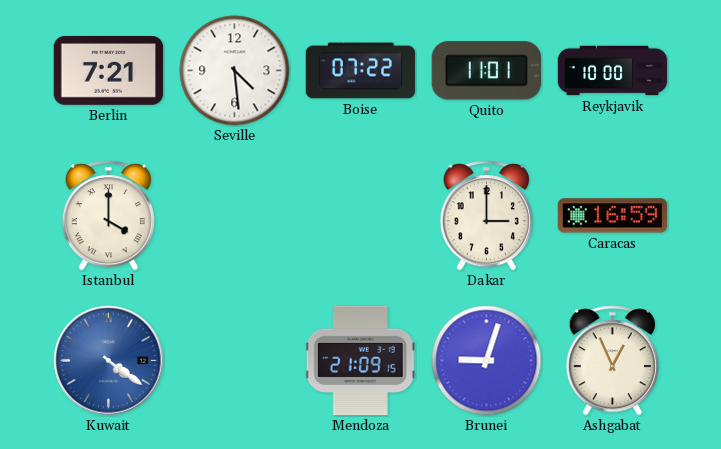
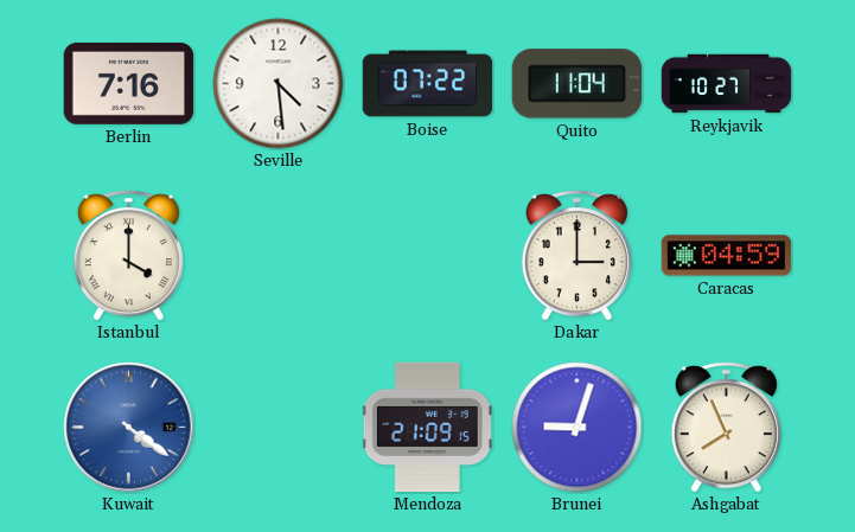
Berlin: 7:21 -> 7:16
Quito: 11:01 -> 11:04
Reykjavik: 10:00 -> 10:27
Caracas: 16:59 -> 04:59
Ashgabat: 12:56 -> 7:56
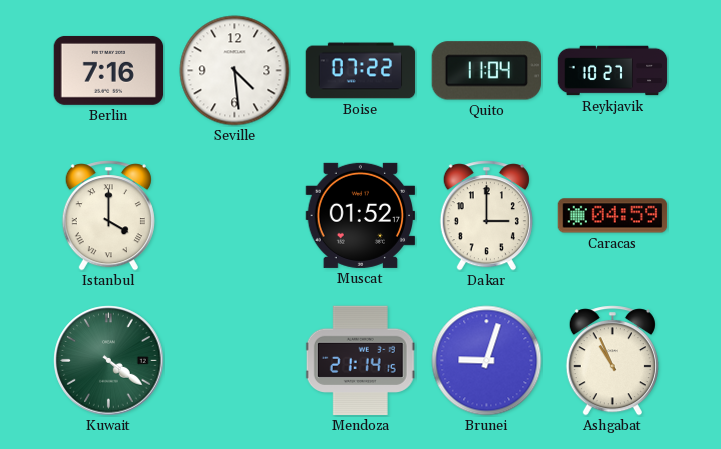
Muscat: none -> 01:52
Kuwait dial: blue -> green
Mendoza: 21:09 -> 21:14
Ashgabat: 7:56 -> 10:56
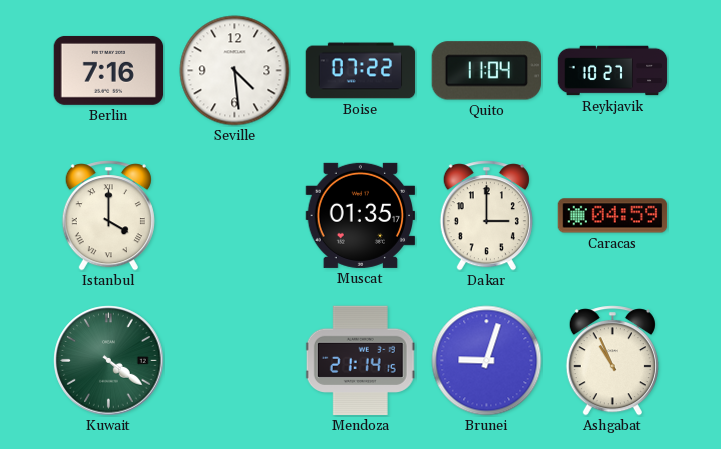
Muscat: 01:52 -> 01:35
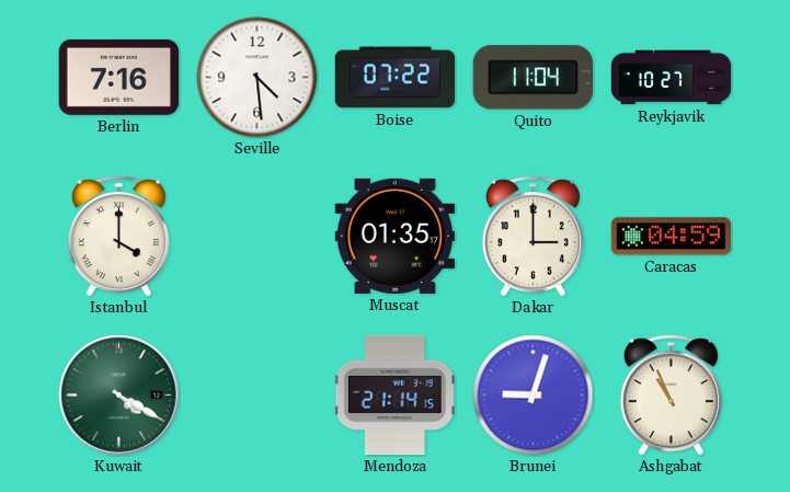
Kuwait: 4:21 -> 4:20
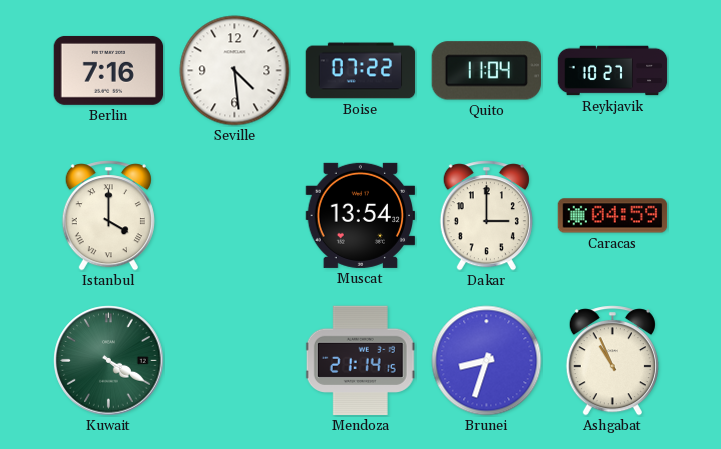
Muscat: 01:35 -> 13:54
Brunei: 9:03 -> 8:33
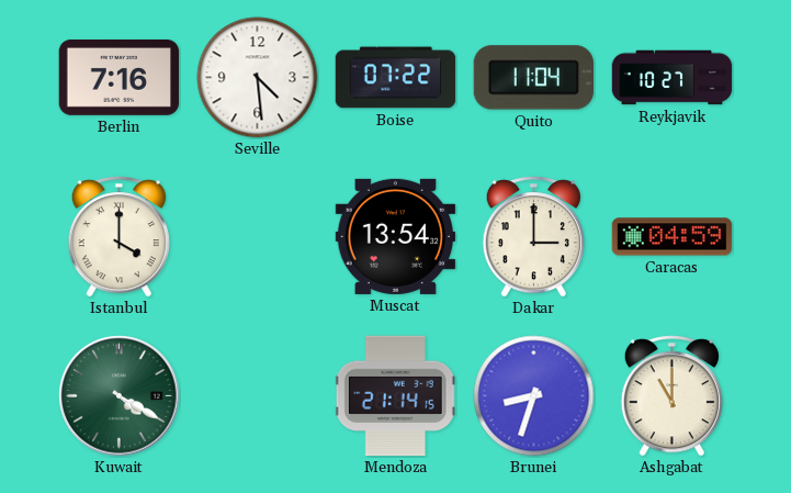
Ashgabat: 10:56 -> 11:00
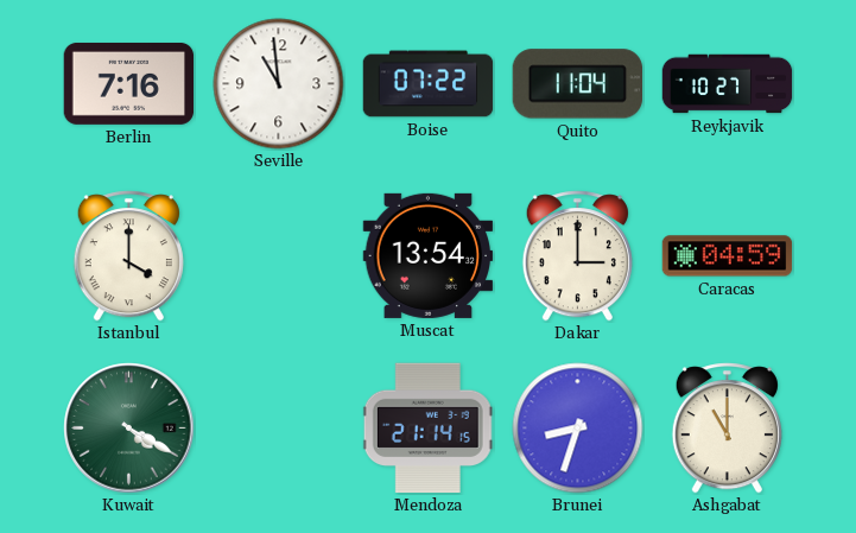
Seville: 4:29 -> 10:59
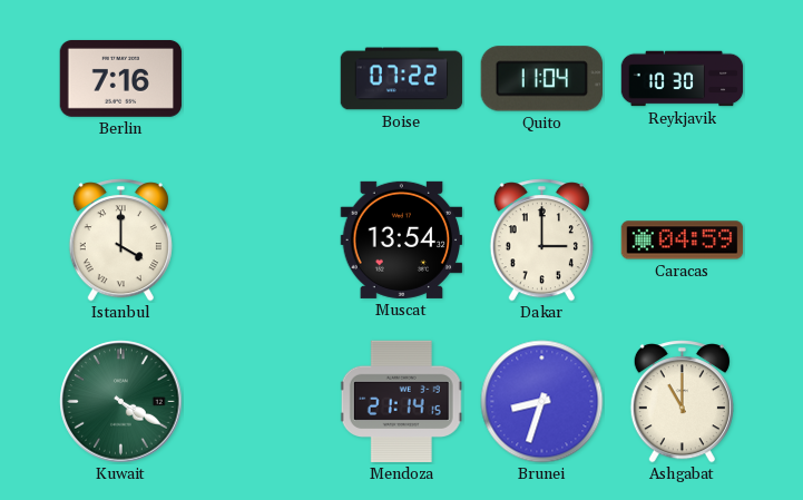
Seville: 10:59 -> none
Reykjavik: 10:27 -> 10:30
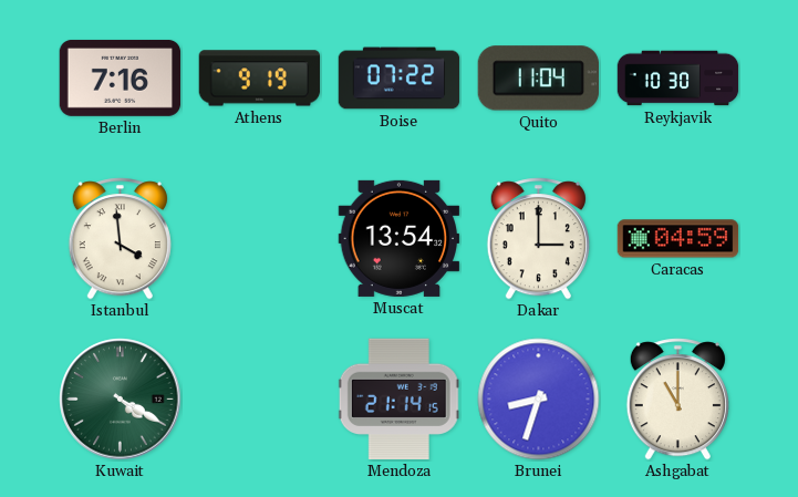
Athens: none -> 9:19
Istanbul: 4:00 -> 3:59
